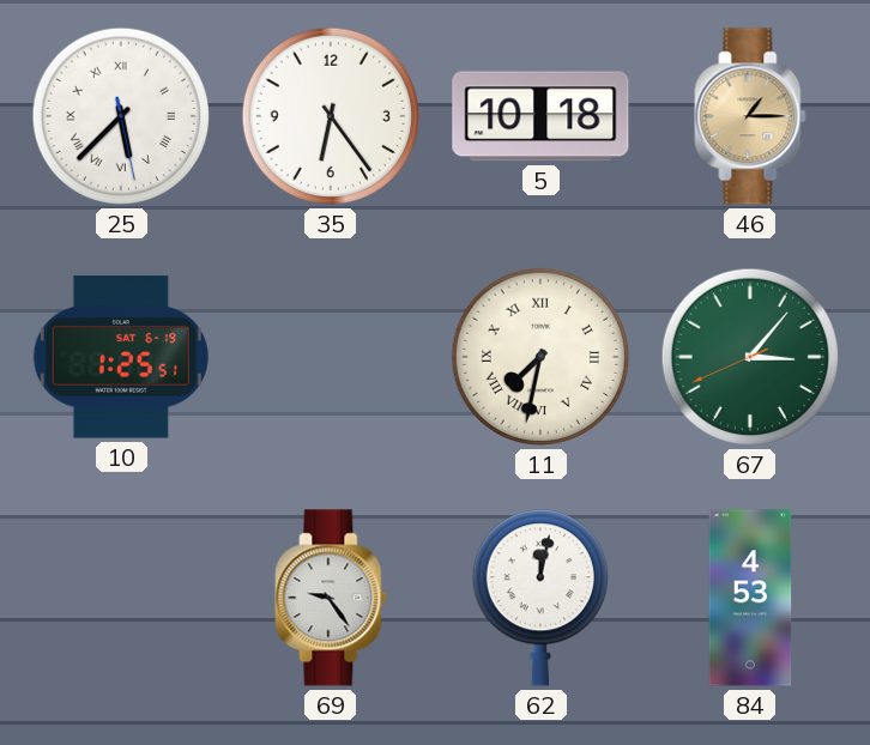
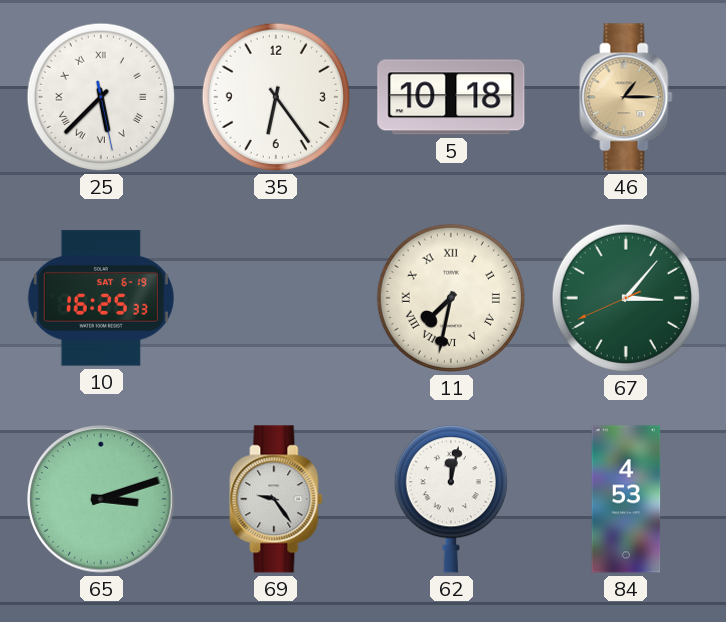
10: 1:25 -> 16:25
65: none -> 3:12
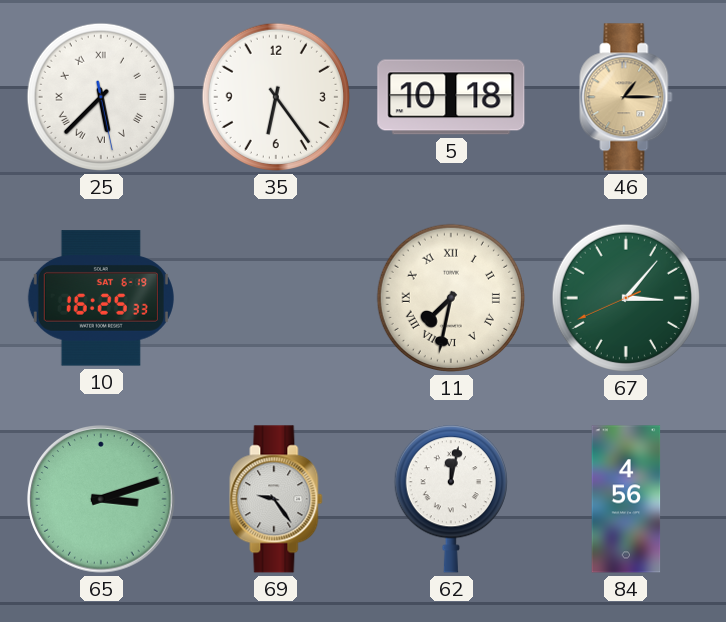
84: 4:53 -> 4:56
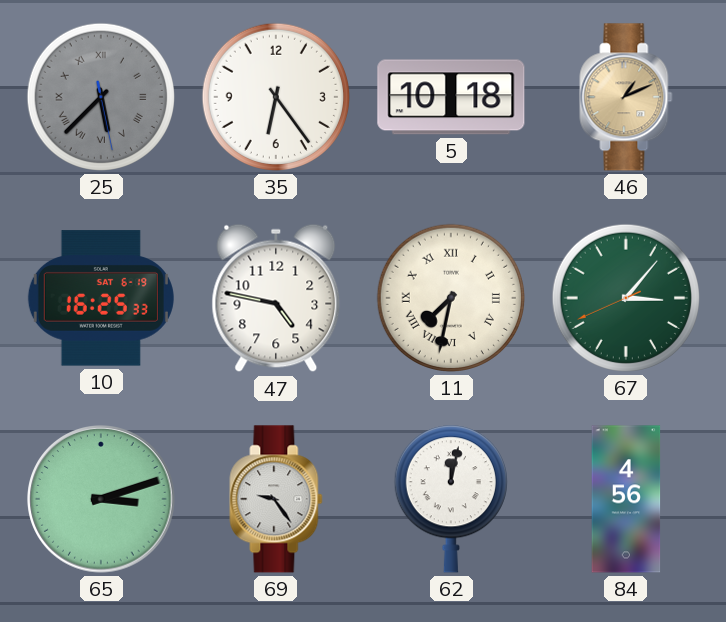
25 dial: white -> grey
46: 1:15 -> 1:11
47: none -> 4:47
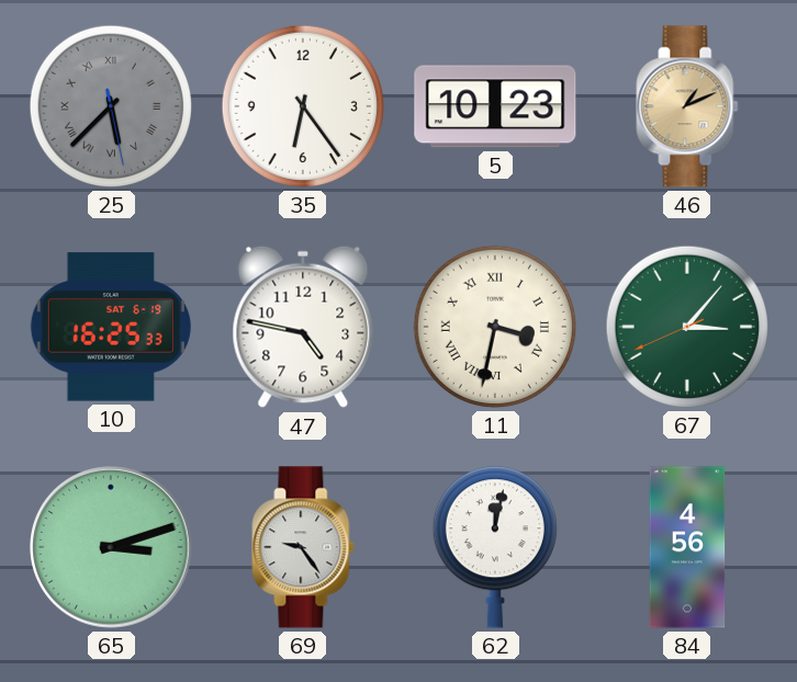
5: 10:18 -> 10:23
11: 7:32 -> 3:32
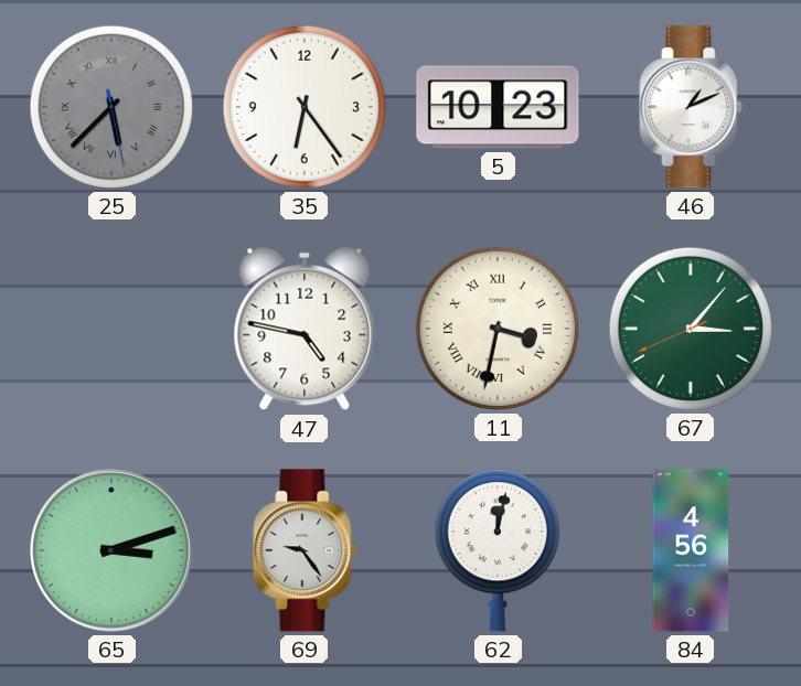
46 dial: champagne -> white
10: 16:25 -> none
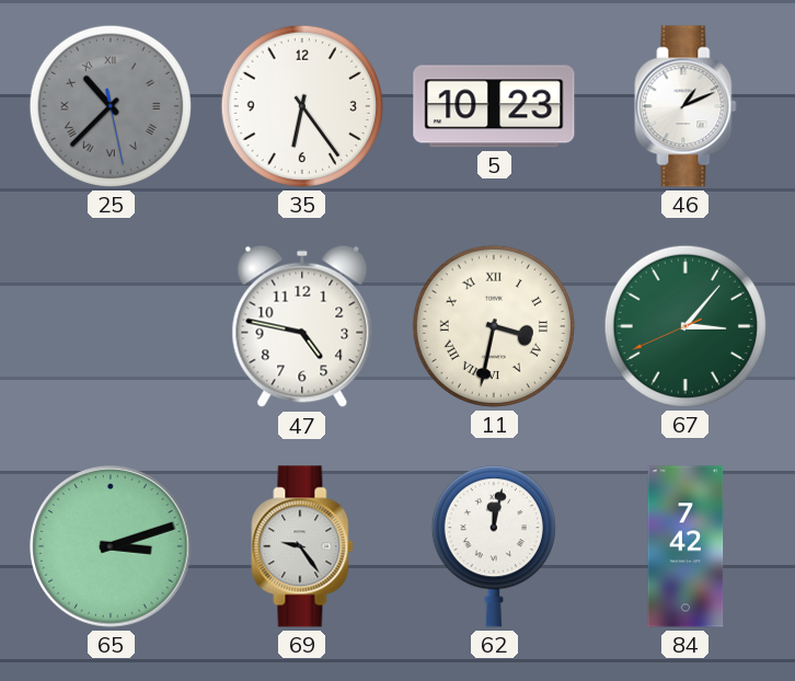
25: 5:37 -> 10:37
84: 4:56 -> 7:42
